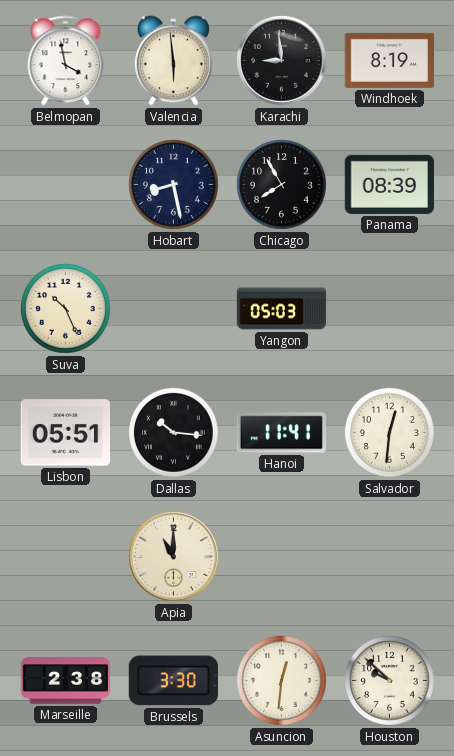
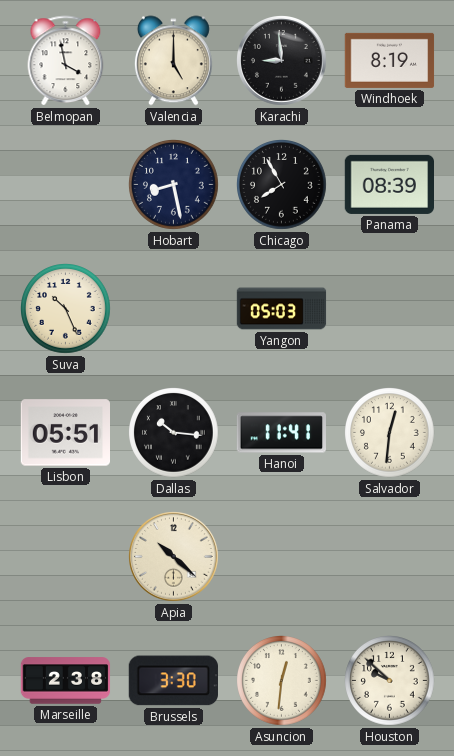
Valencia: 5:59 -> 5:00
Apia: 11:00 -> 10:22
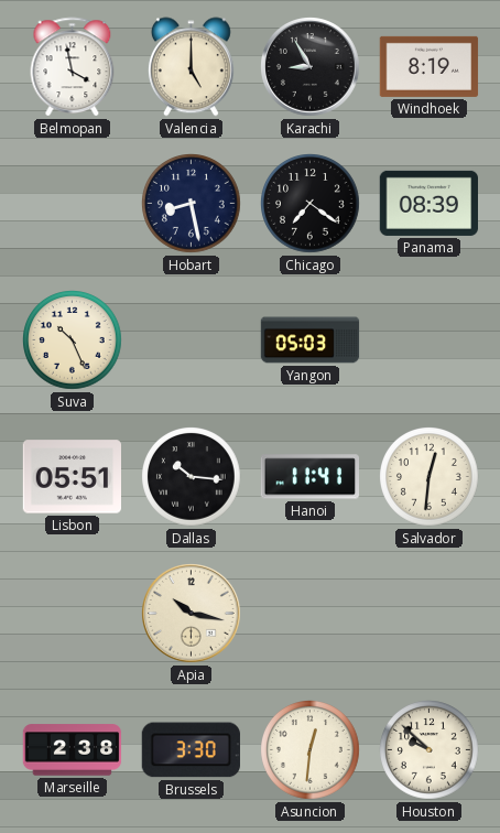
Karachi: 8:59 -> 8:55
Chicago: 7:55 -> 7:21
Apia: 10:22 -> 10:17
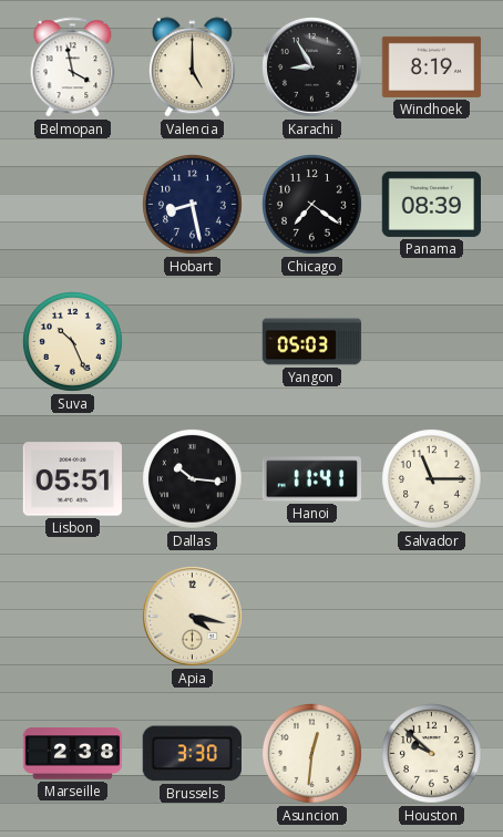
Salvador: 12:31 -> 11:15
Apia: 10:17 -> 4:17
